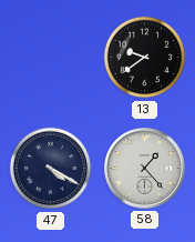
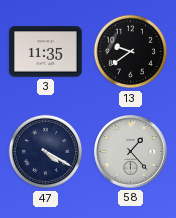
3: none -> 11:35
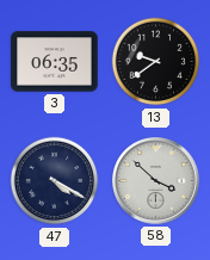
3: 11:35 -> 06:35
58: 1:23 -> 3:52
